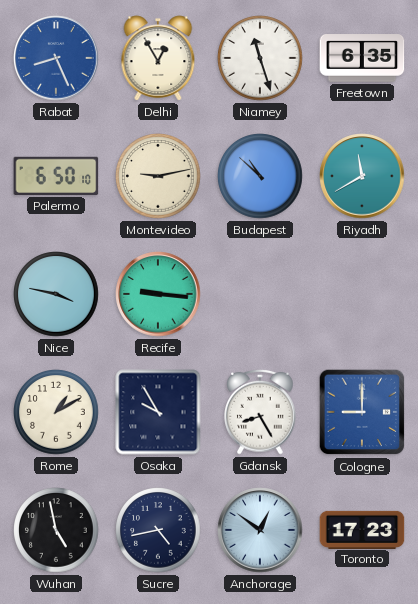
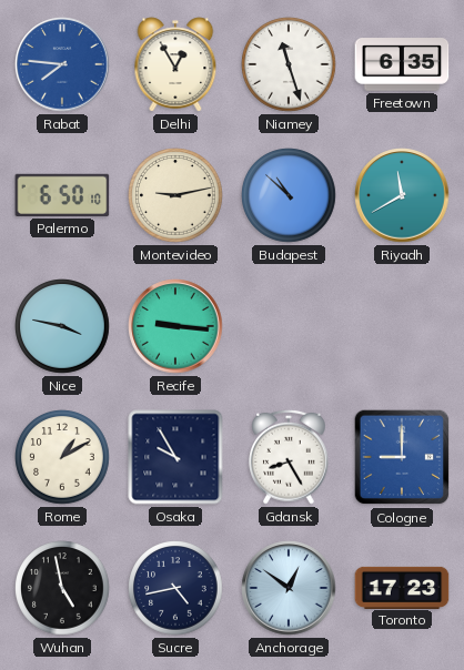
Rabat: 8:26 -> 7:46
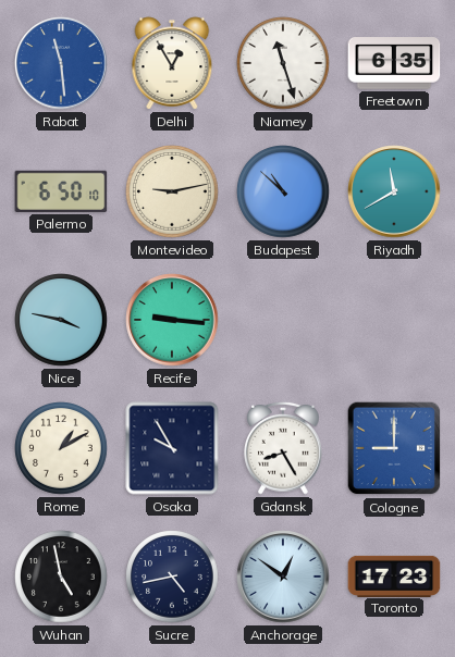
Rabat: 7:46 -> 11:29
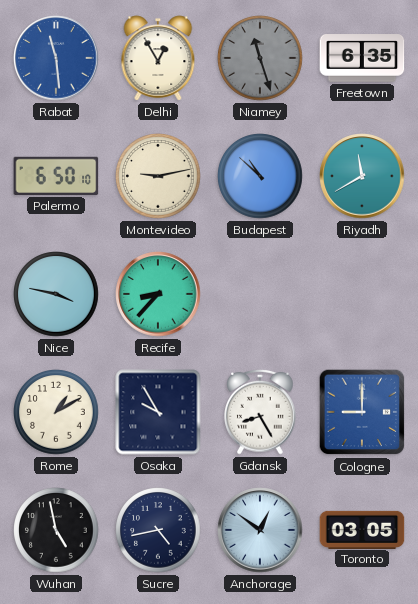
Niamey dial: white -> grey
Recife: 9:16 -> 8:37
Toronto: 17:23 -> 03:05
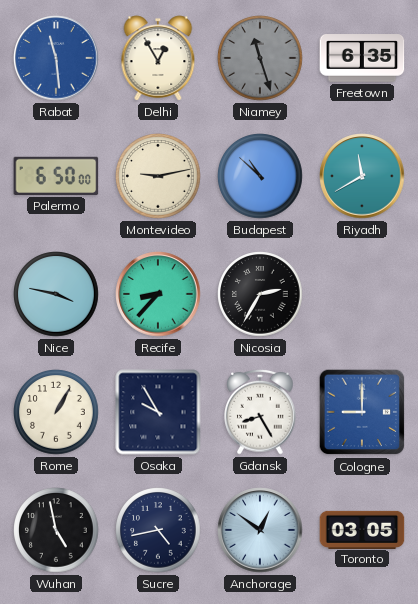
Palermo: 6:50:10 -> 6:50:00
Nicosia: none -> 2:35
Rome: 1:10 -> 1:05
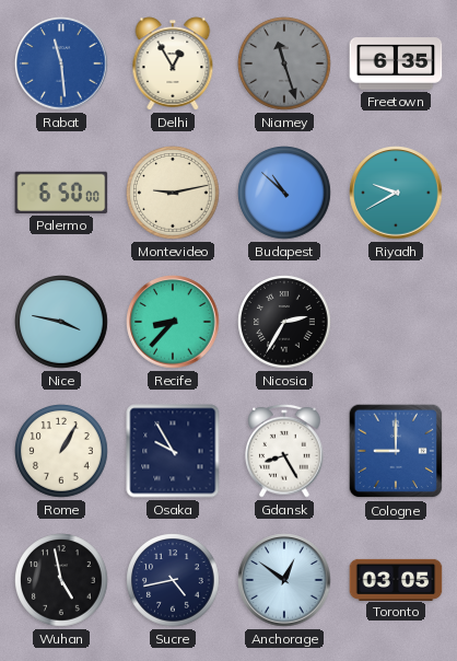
Riyadh: 11:40 -> 9:40
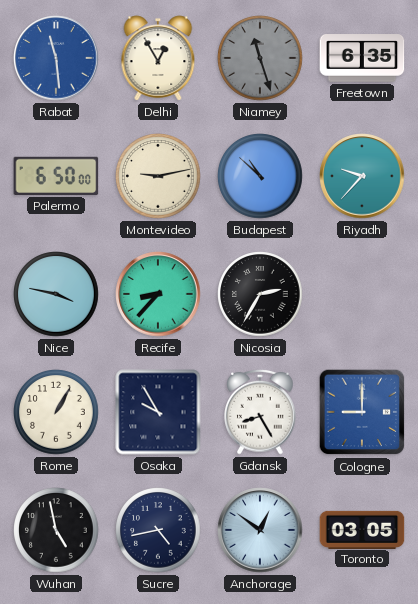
Riyadh: 9:40 -> 9:37
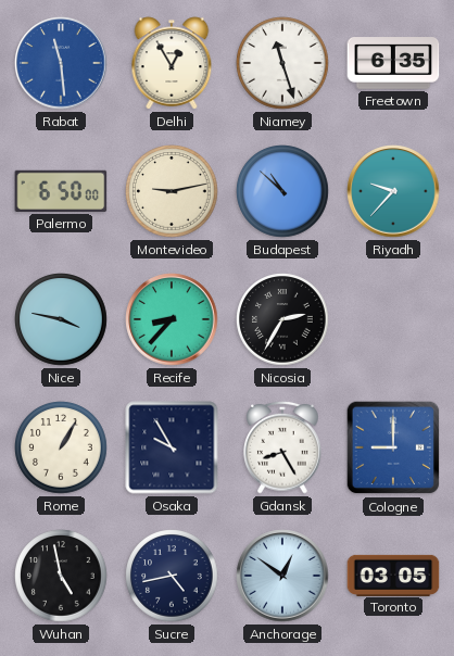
Niamey dial: grey -> white
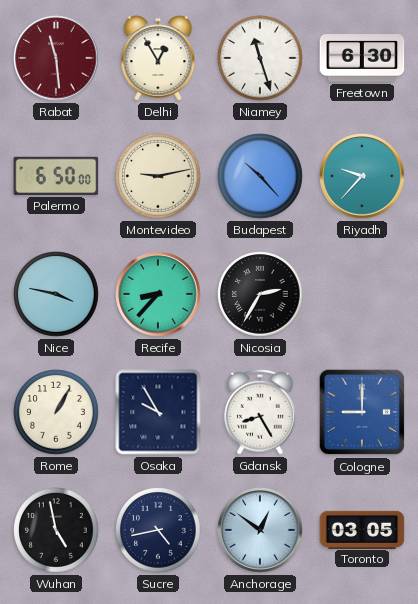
Rabat dial: blue -> burgundy
Freetown: 6:35 -> 6:30
Budapest: 10:52 -> 10:23
